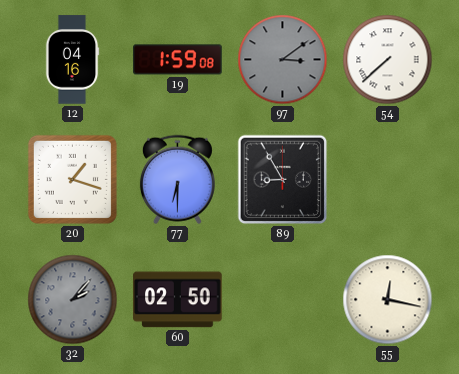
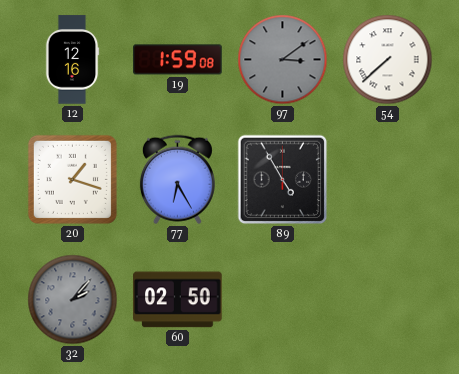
12: 04:16 -> 12:16
77: 6:30 -> 6:25
89: 8:55 -> 4:55
55: 12:17 -> none
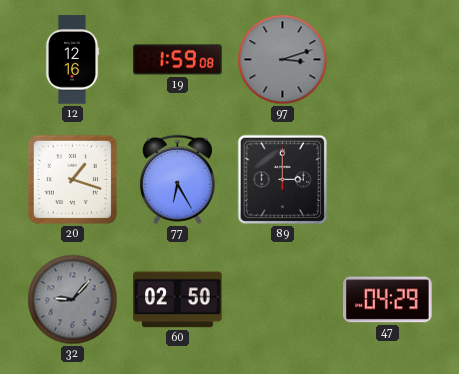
97: 3:09 -> 3:12
54: 7:38 -> none
89: 4:55 -> 3:00
32: 2:07 -> 9:07
47: none -> 04:29
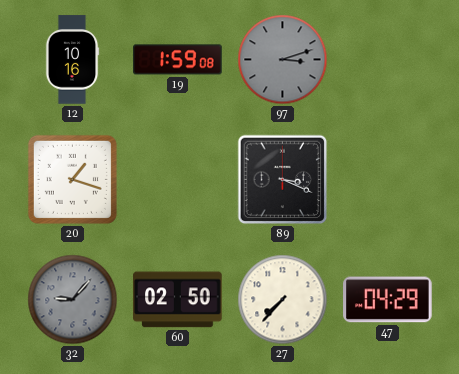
12: 12:16 -> 10:16
77: 6:25 -> none
89: 3:00 -> 3:19
27: none -> 7:37
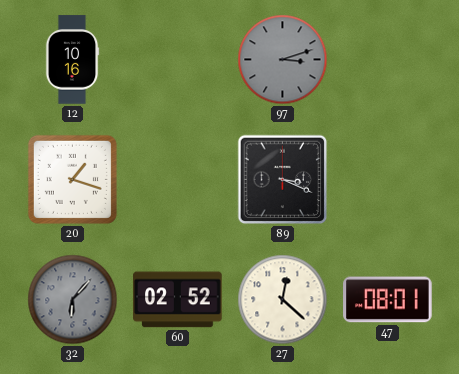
19: 1:59 -> none
32: 9:07 -> 6:07
60: 02:50 -> 02:52
27: 7:37 -> 12:22
47: 04:29 -> 08:01
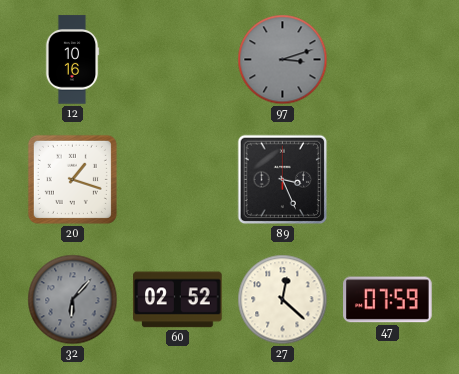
89: 3:19 -> 3:26
47: 08:01 -> 07:59
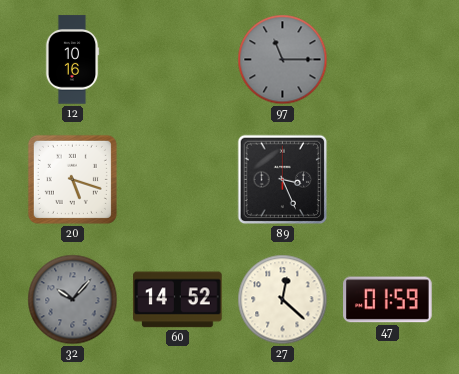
97: 3:12 -> 11:15
20: 1:18 -> 5:18
32: 6:07 -> 10:07
60: 02:52 -> 14:52
47: 07:59 -> 01:59
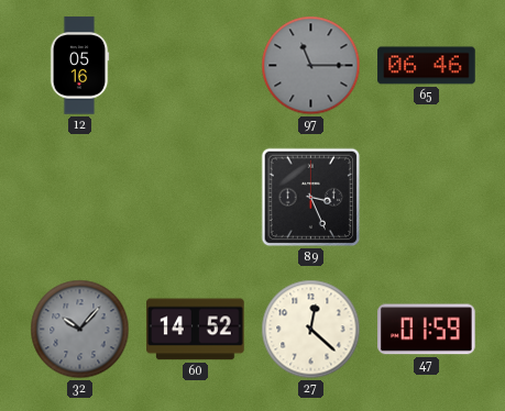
12: 10:16 -> 05:16
65: none -> 06:46
20: 5:18 -> none
